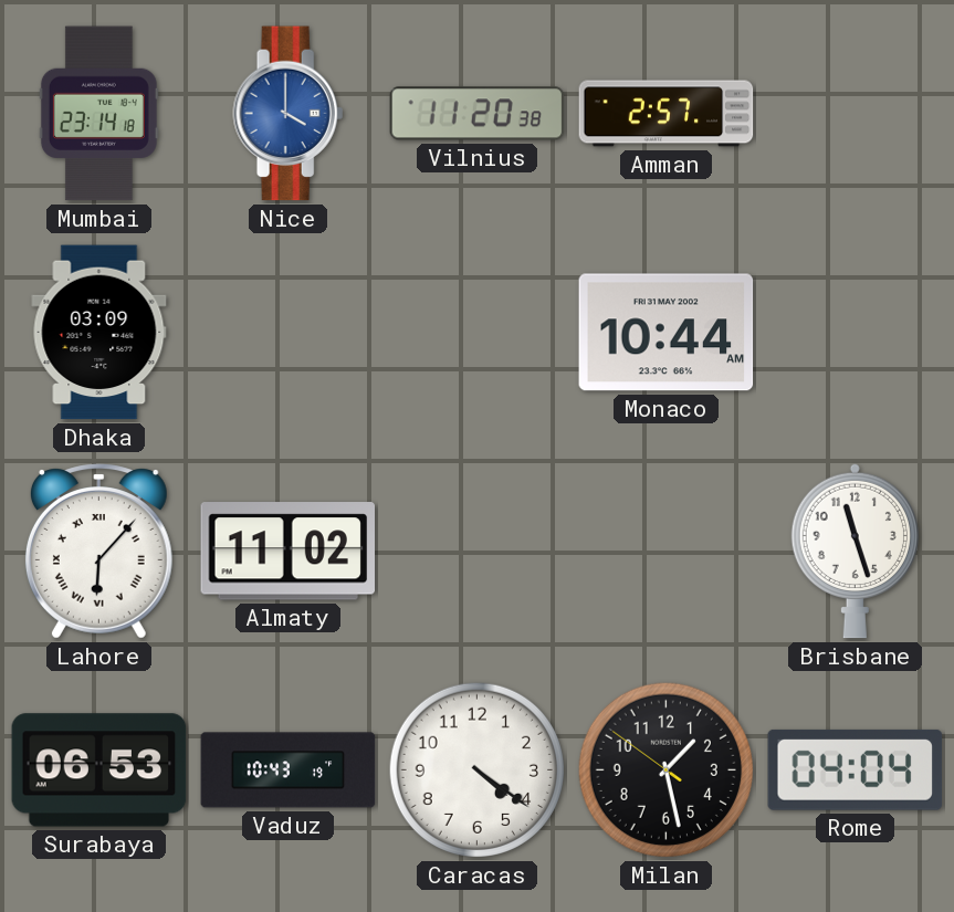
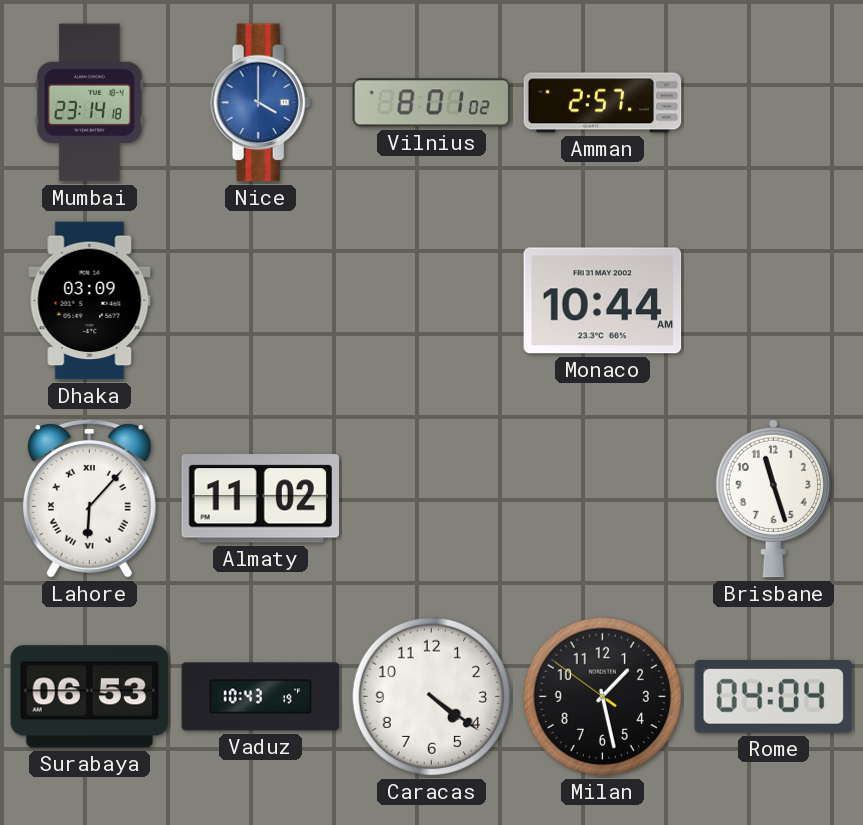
Vilnius: 11:20 -> 8:01
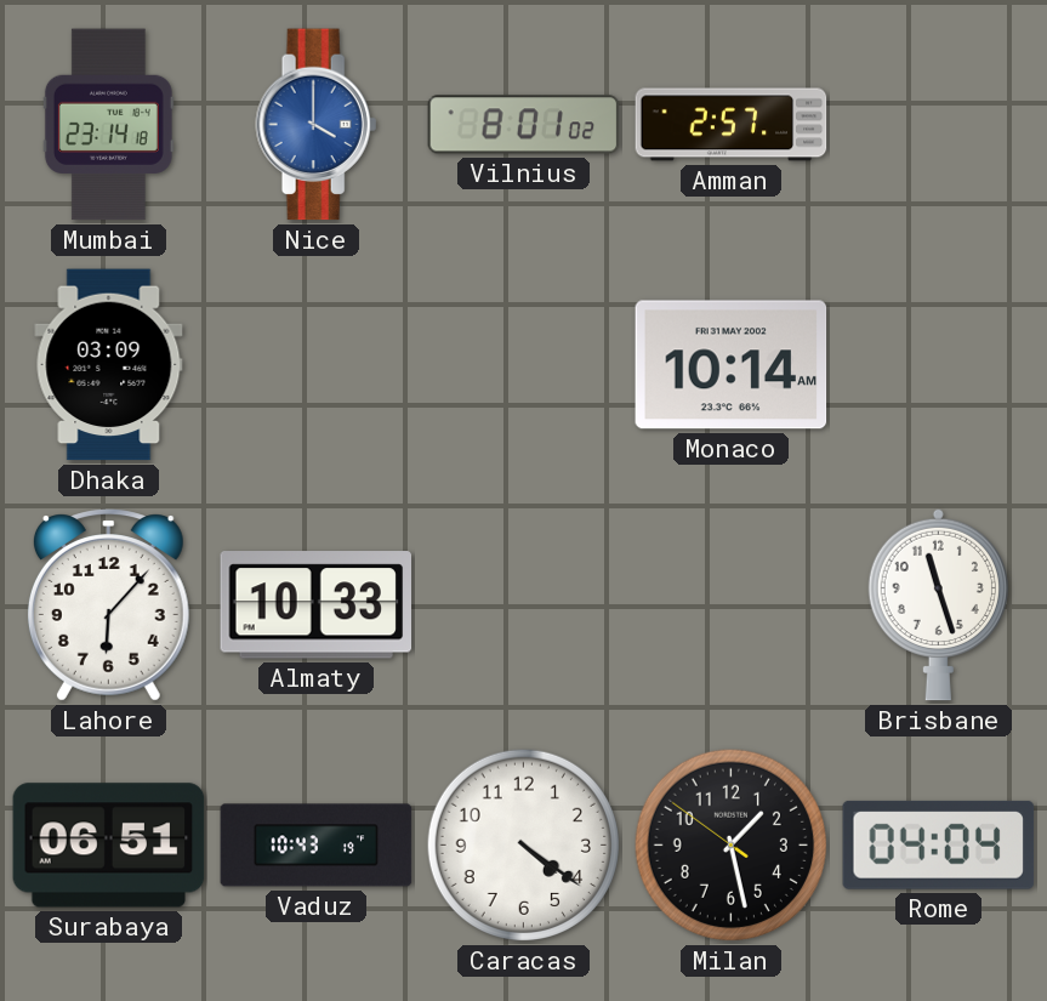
Monaco: 10:44 -> 10:14
Lahore numerals: Roman -> Arabic
Almaty: 11:02 -> 10:33
Surabaya: 06:53 -> 06:51
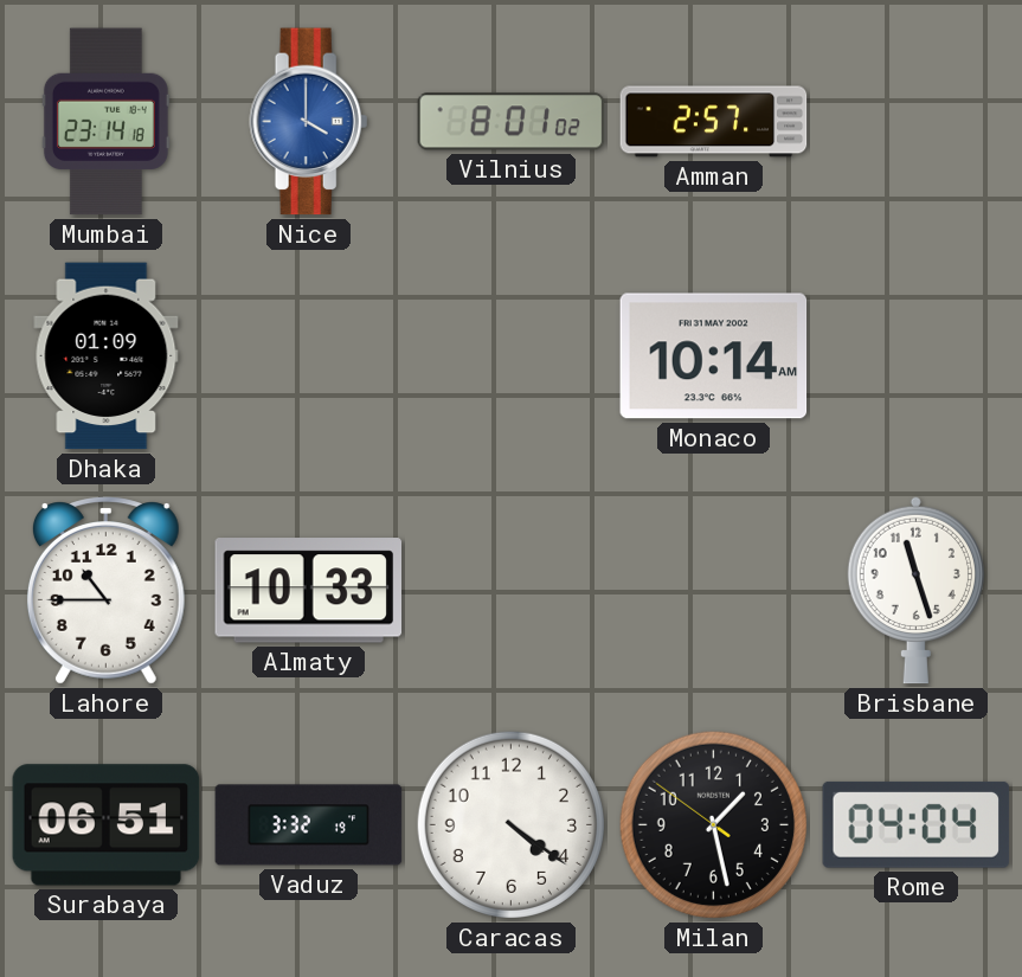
Dhaka: 03:09 -> 01:09
Lahore: 6:07 -> 10:45
Vaduz: 10:43 -> 3:32
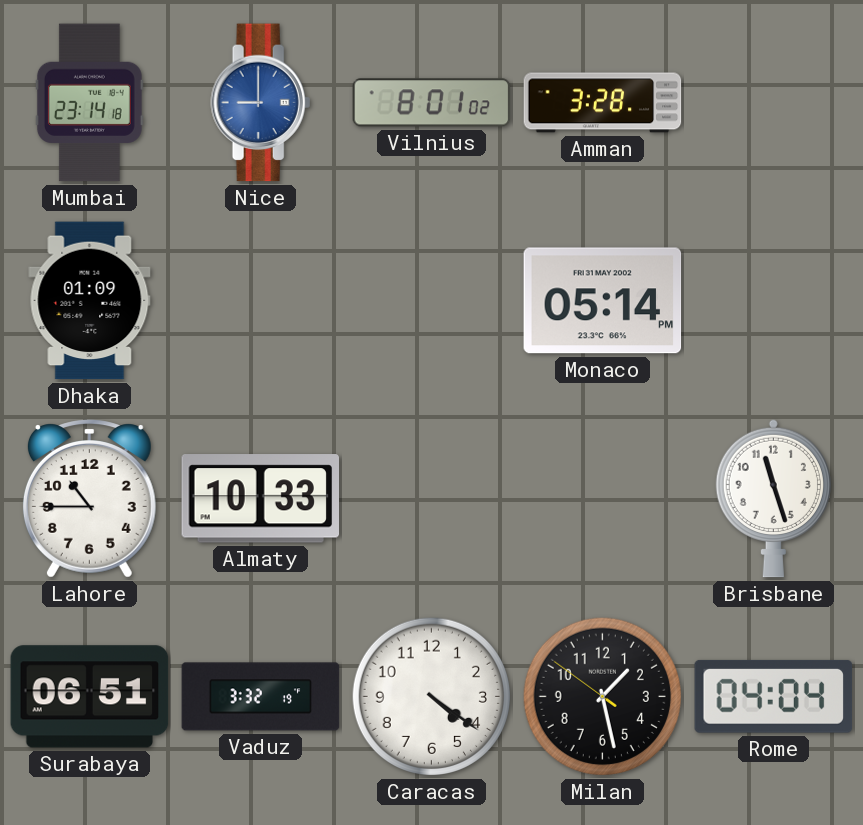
Nice: 4:00 -> 9:00
Amman: 2:57 -> 3:28
Monaco: 10:14 -> 05:14
